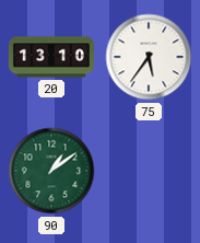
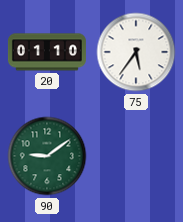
20: 13:10 -> 01:10
90: 1:09 -> 9:09
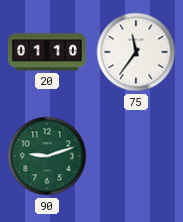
75: 5:36 -> 11:36
90: 9:09 -> 9:12
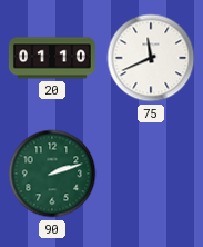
75: 11:36 -> 11:41
90: 9:12 -> 2:12
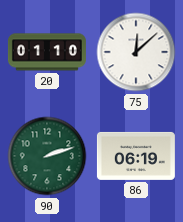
75: 11:41 -> 12:08
86: none -> 06:19
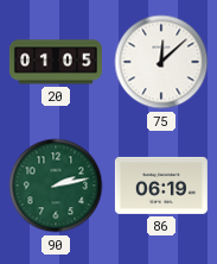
20: 01:10 -> 01:05
90: 2:12 -> 2:13
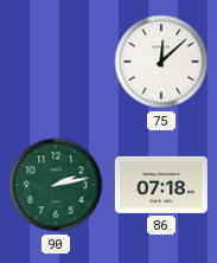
20: 01:05 -> none
86: 06:19 -> 07:18
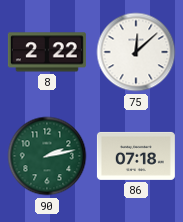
8: none -> 2:22
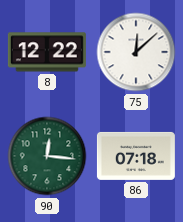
8: 2:22 -> 12:22
90: 2:13 -> 12:16
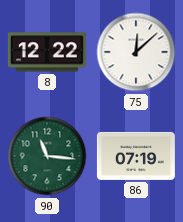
90: 12:16 -> 11:16
86: 07:18 -> 07:19
